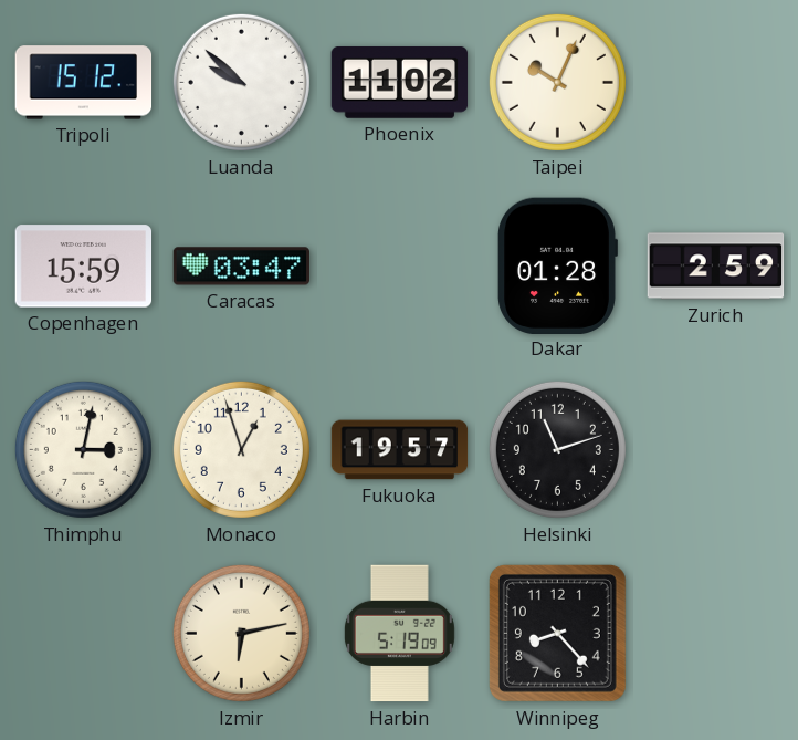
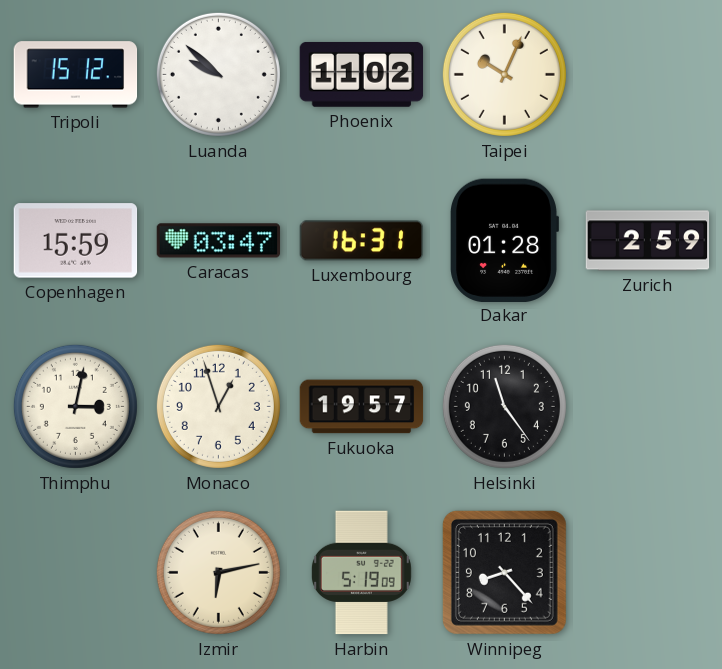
Luxembourg: none -> 16:31
Helsinki: 11:12 -> 11:24
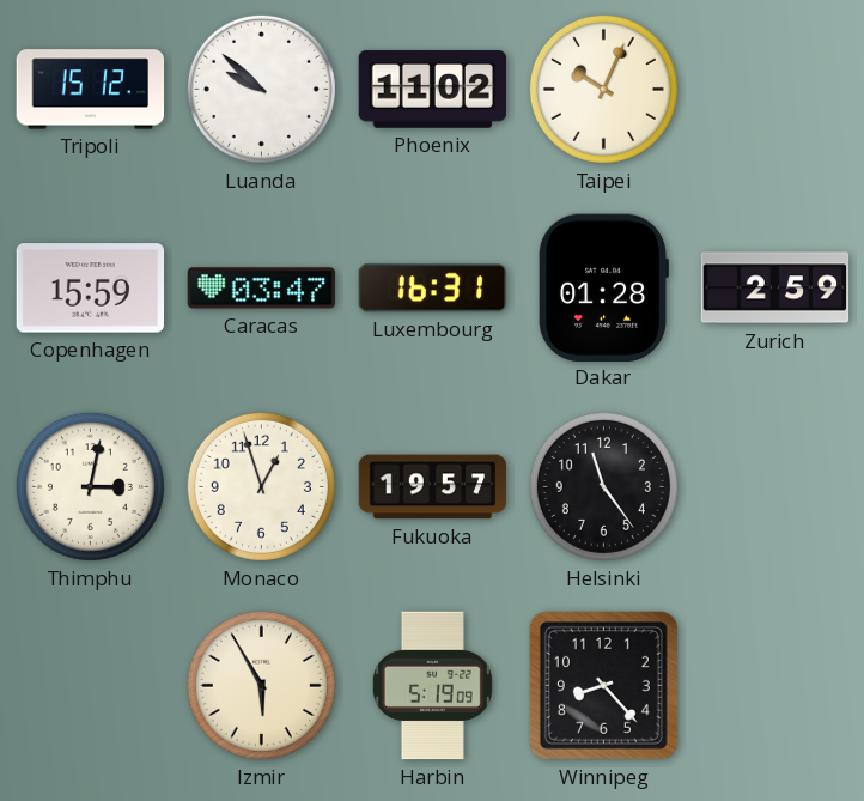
Izmir: 6:13 -> 5:55
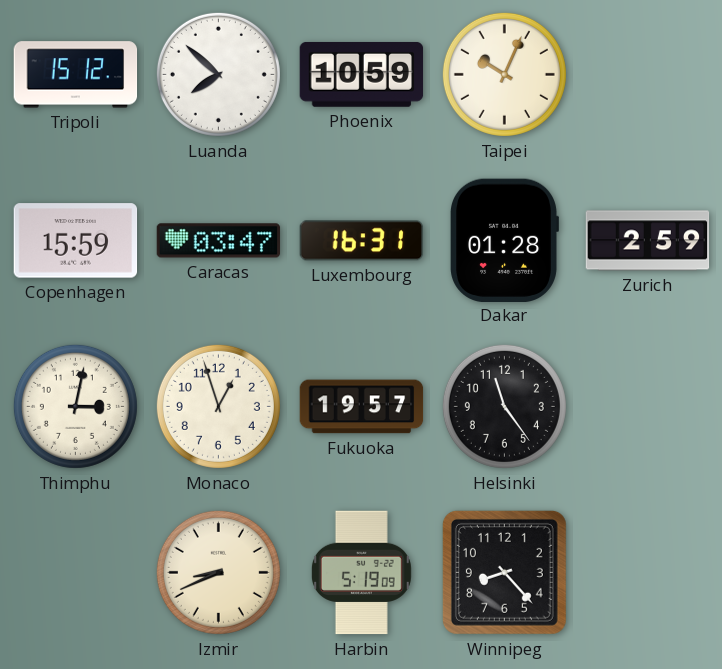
Luanda: 9:52 -> 7:52
Phoenix: 11:02 -> 10:59
Izmir: 5:55 -> 8:41
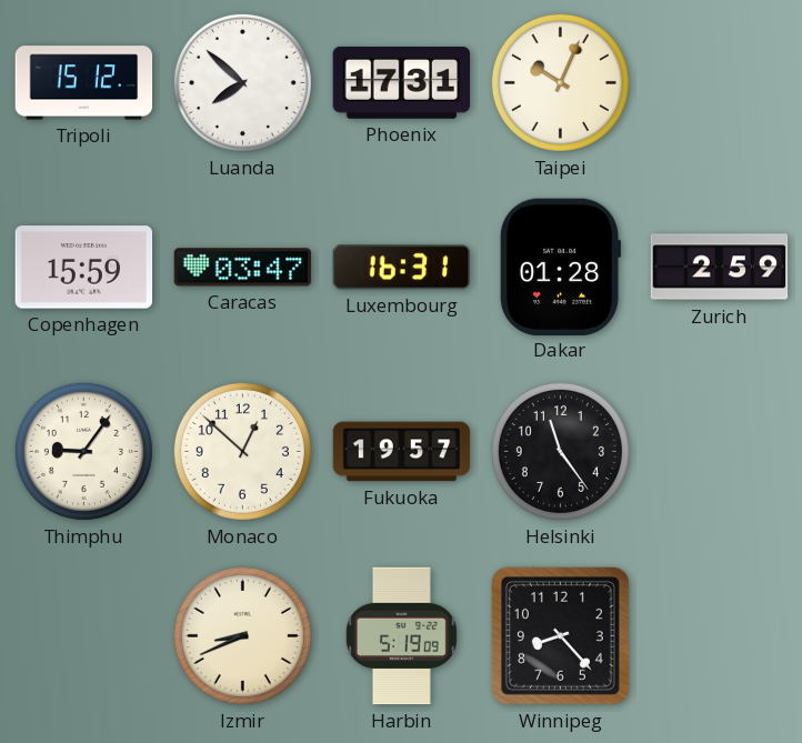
Phoenix: 10:59 -> 17:31
Thimphu: 3:02 -> 9:06
Monaco: 12:57 -> 12:52
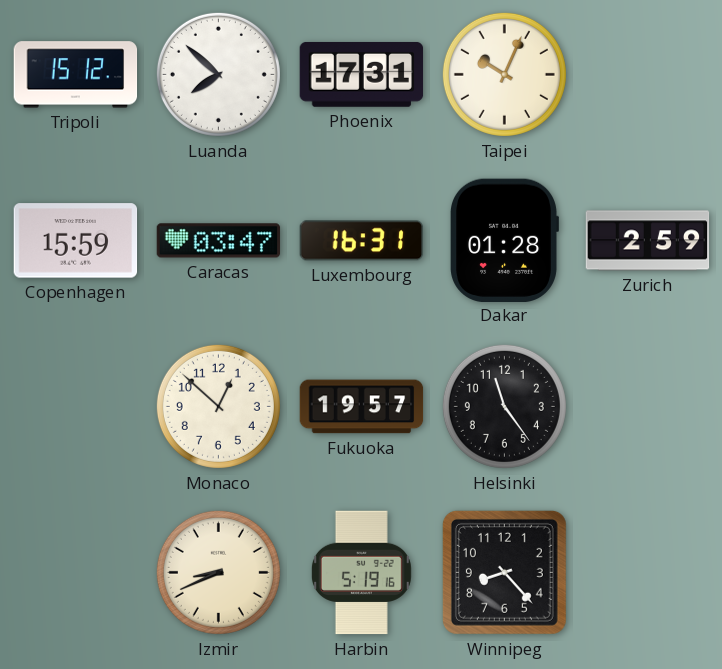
Thimphu: 9:06 -> none
Harbin: 5:19:09 -> 5:19:16
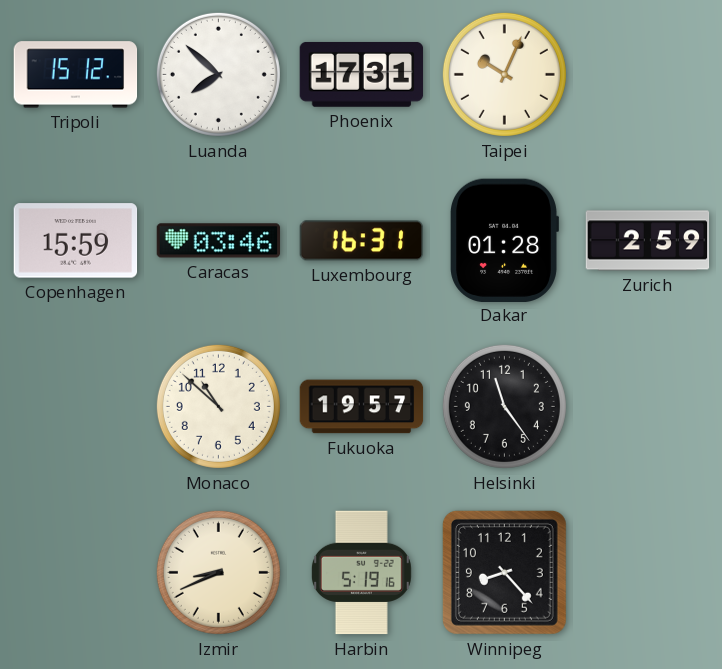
Caracas: 03:47 -> 03:46
Monaco: 12:52 -> 10:52
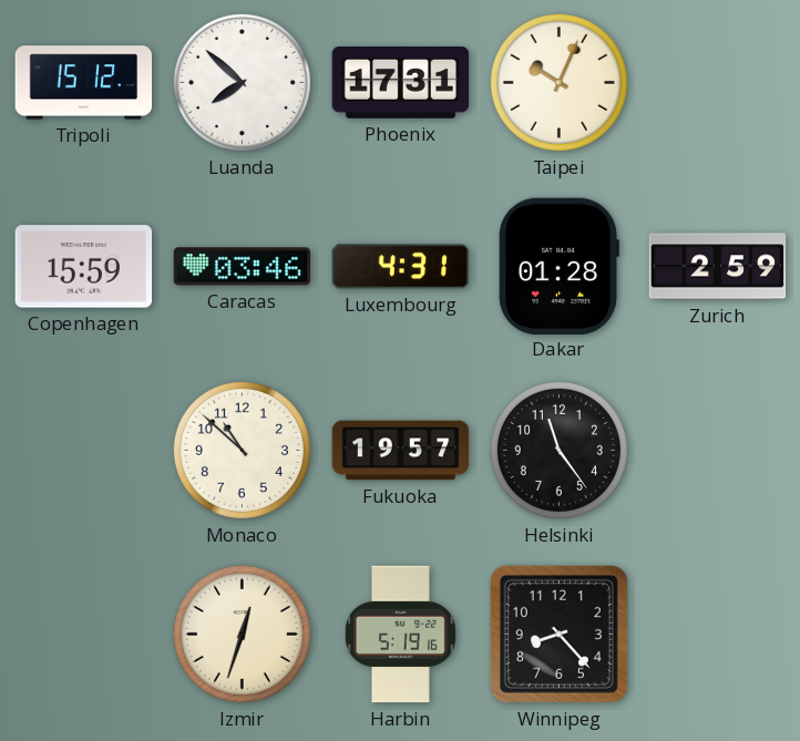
Luxembourg: 16:31 -> 4:31
Izmir: 8:41 -> 12:33
